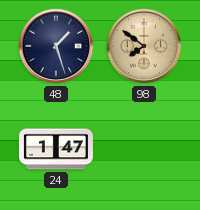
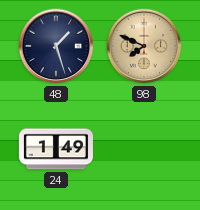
98: 7:51 -> 7:49
24: 1:47 -> 1:49
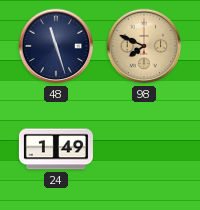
48: 1:27 -> 11:27
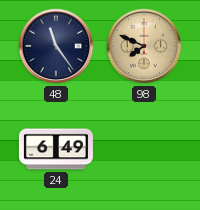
48: 11:27 -> 11:24
24: 1:49 -> 6:49
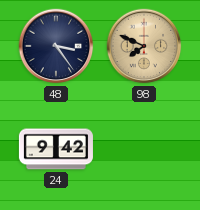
48: 11:24 -> 3:24
24: 6:49 -> 9:42
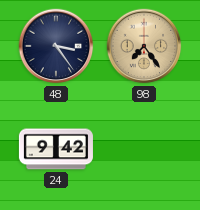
98: 7:49 -> 7:24
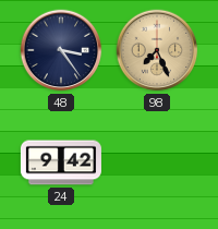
98: 7:24 -> 7:26
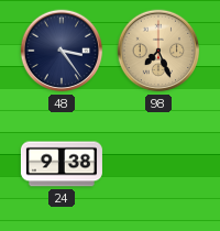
24: 9:42 -> 9:38
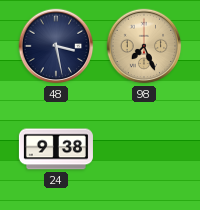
48: 3:24 -> 3:28
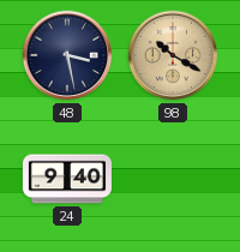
98: 7:26 -> 10:20
24: 9:38 -> 9:40
